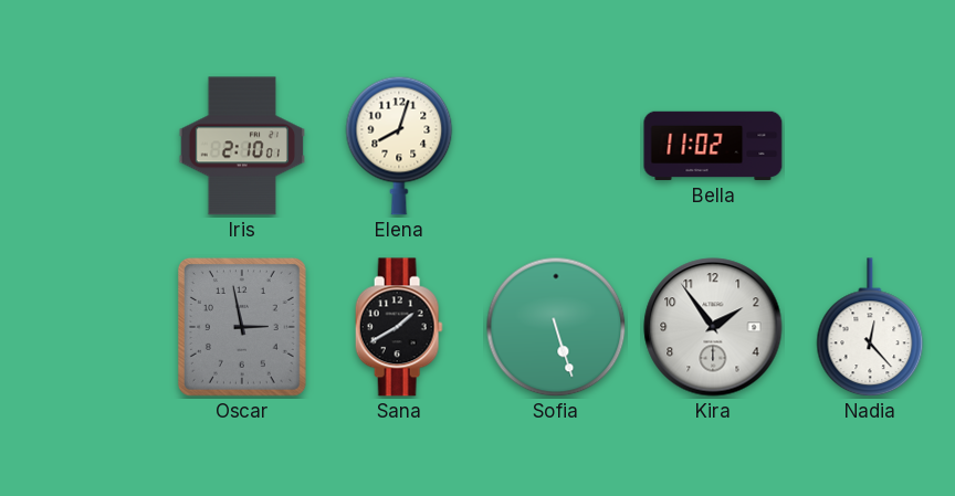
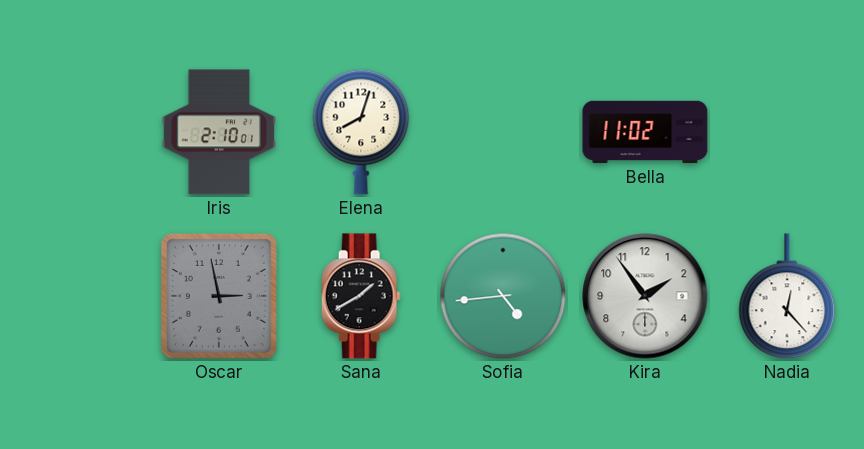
Sofia: 5:27 -> 4:44
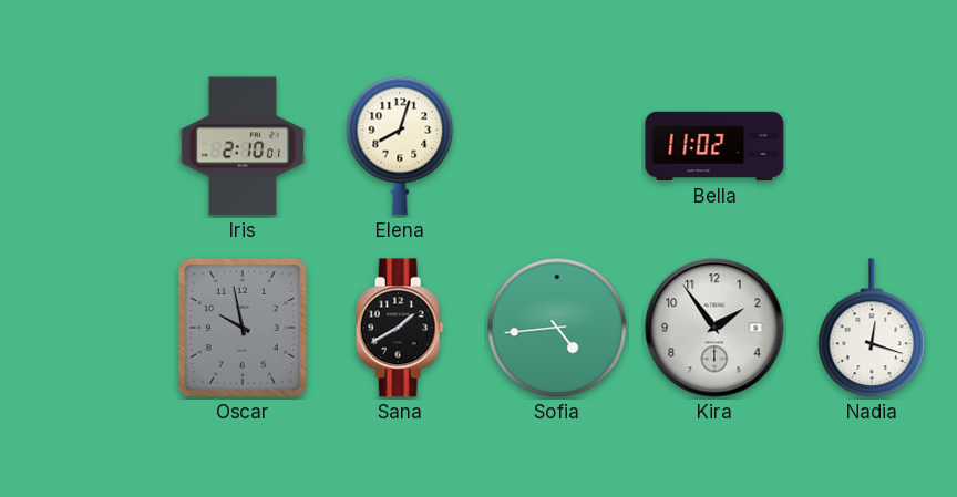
Oscar: 2:58 -> 9:58
Nadia: 12:23 -> 12:18
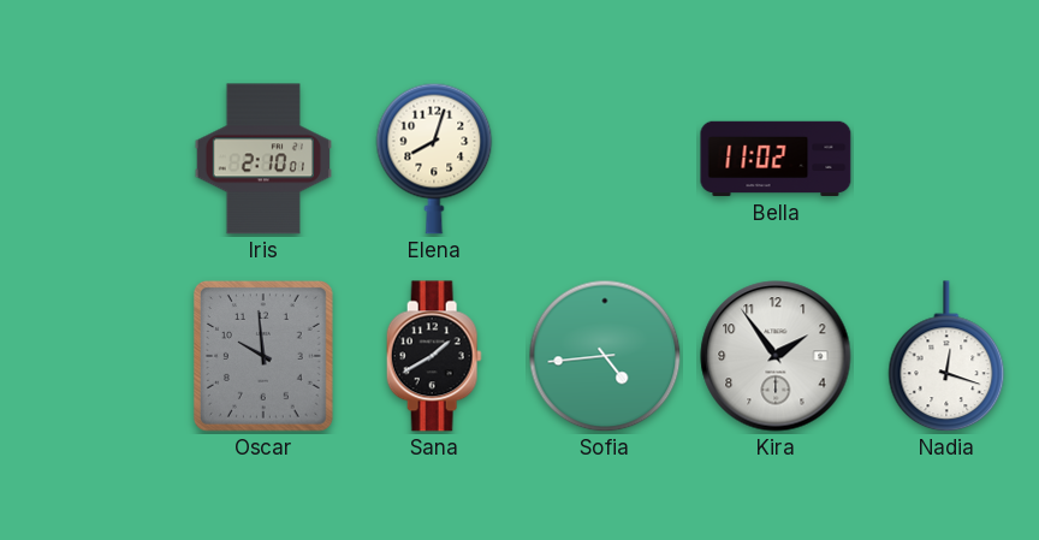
Oscar: 9:58 -> 9:59
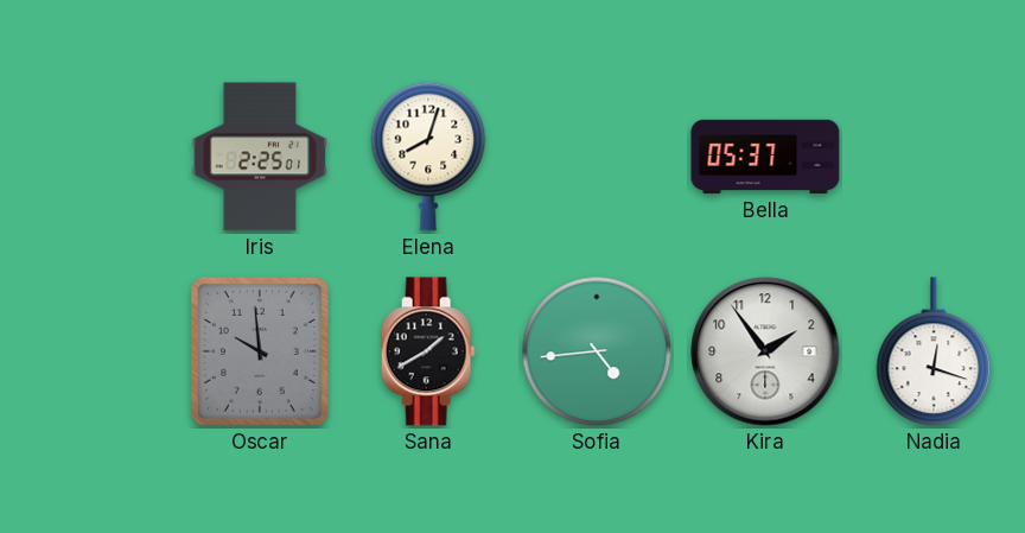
Iris: 2:10 -> 2:25
Bella: 11:02 -> 05:37
